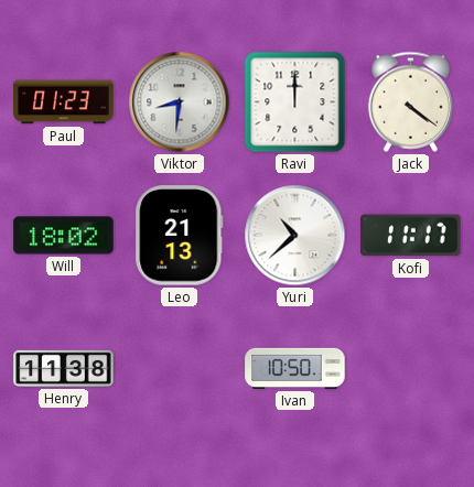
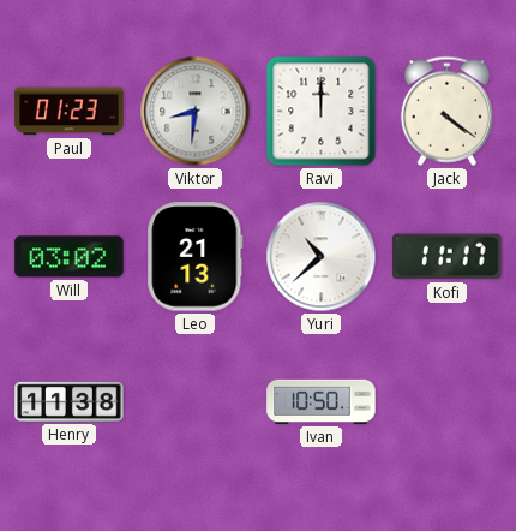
Will: 18:02 -> 03:02
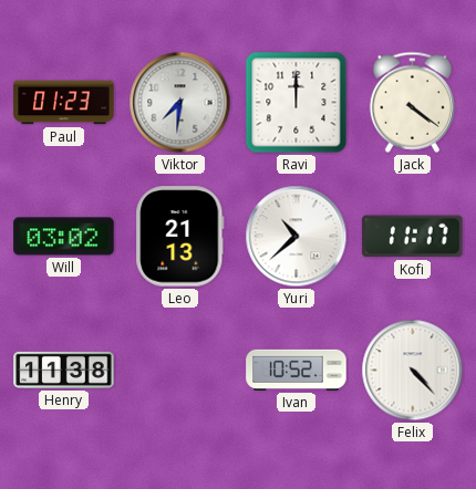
Viktor: 8:31 -> 7:31
Ivan: 10:50 -> 10:52
Felix: none -> 4:23
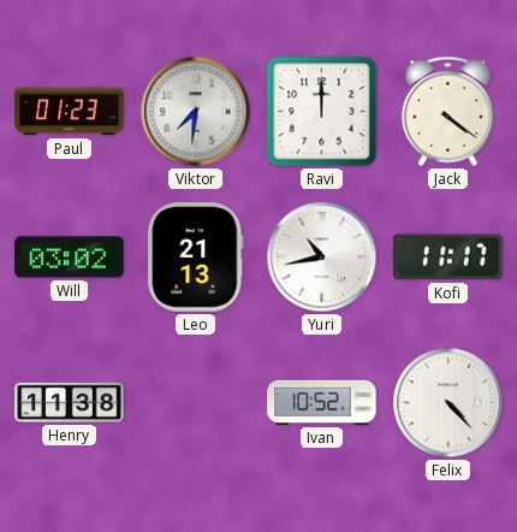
Yuri: 10:38 -> 10:43
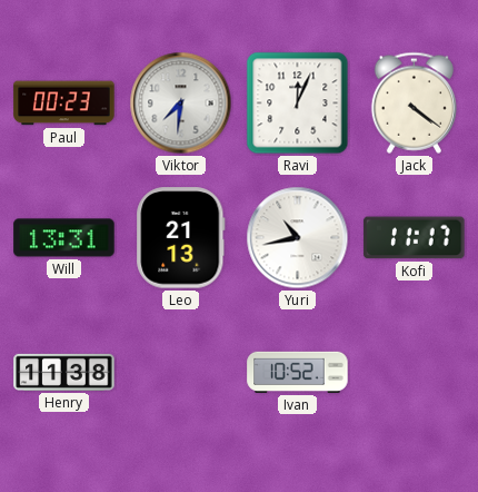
Paul: 01:23 -> 00:23
Ravi: 12:00 -> 12:04
Will: 03:02 -> 13:31
Felix: 4:23 -> none
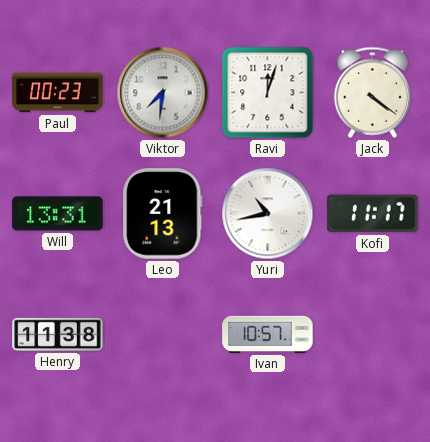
Ravi: 12:04 -> 12:03
Ivan: 10:52 -> 10:57
